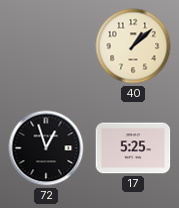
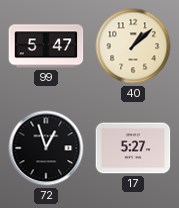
99: none -> 5:47
17: 5:25 -> 5:27
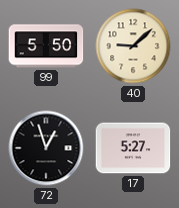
99: 5:47 -> 5:50
40: 1:08 -> 9:08
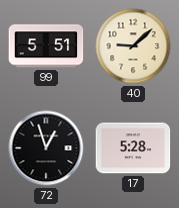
99: 5:50 -> 5:51
17: 5:27 -> 5:28
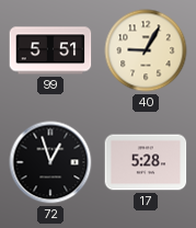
40: 9:08 -> 9:05
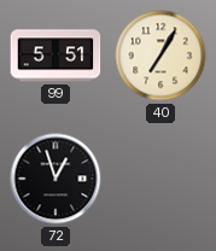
40: 9:05 -> 7:05
17: 5:28 -> none
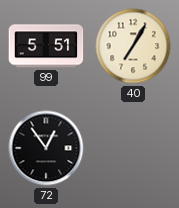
72: 12:57 -> 12:54
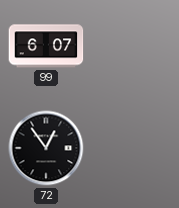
99: 5:51 -> 6:07
40: 7:05 -> none
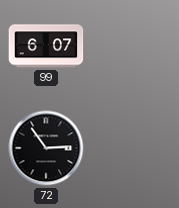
72: 12:54 -> 2:54
